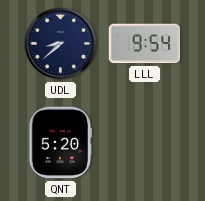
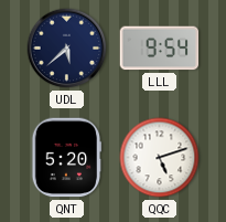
UDL: 8:38 -> 5:38
QQC: none -> 5:12
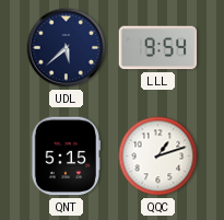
QNT: 5:20 -> 5:15
QQC: 5:12 -> 1:12
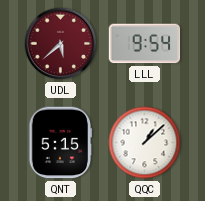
UDL dial: navy -> burgundy
QQC: 1:12 -> 1:08
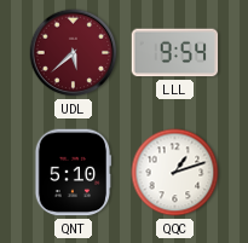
QNT: 5:15 -> 5:10
QQC: 1:08 -> 1:12
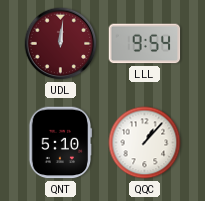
UDL: 5:38 -> 12:01
QQC: 1:12 -> 1:07
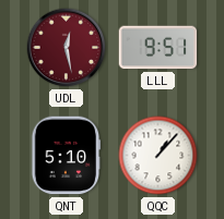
UDL: 12:01 -> 12:28
LLL: 9:54 -> 9:51
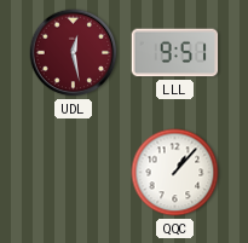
QNT: 5:10 -> none
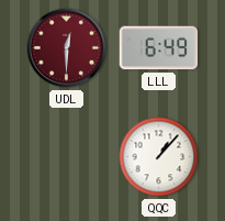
UDL: 12:28 -> 12:30
LLL: 9:51 -> 6:49
